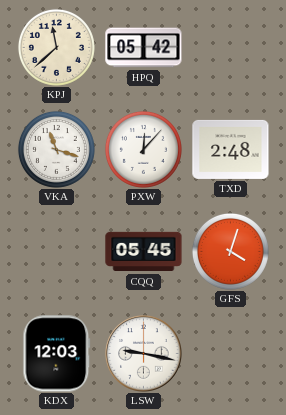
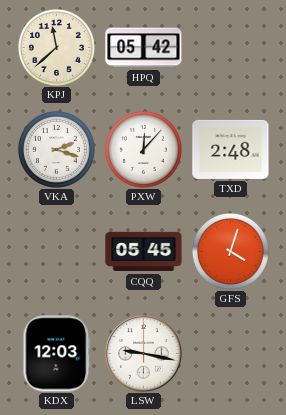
VKA: 11:18 -> 2:18
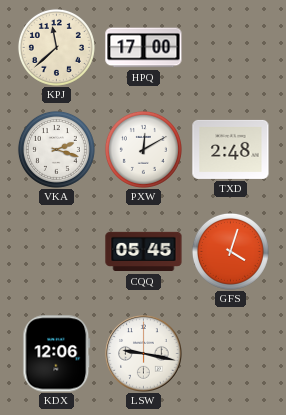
HPQ: 05:42 -> 17:00
PXW: 12:07 -> 12:10
KDX: 12:03 -> 12:06
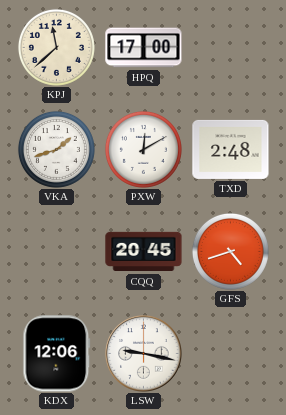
VKA: 2:18 -> 1:42
CQQ: 05:45 -> 20:45
GFS: 4:03 -> 4:42
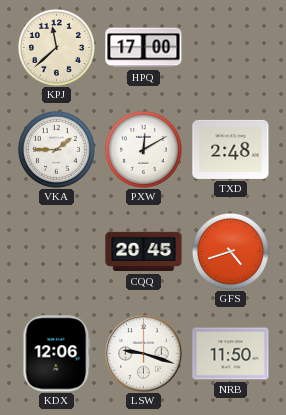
VKA: 1:42 -> 1:45
LSW: 9:17 -> 9:18
NRB: none -> 11:50
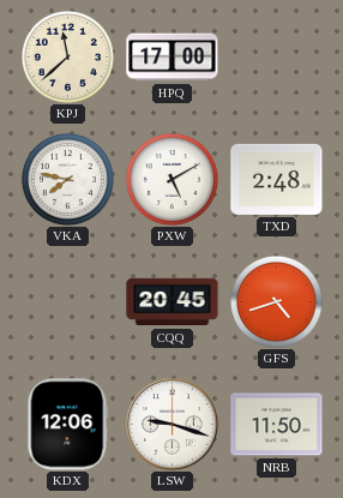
VKA: 1:45 -> 7:47
PXW: 12:10 -> 5:10
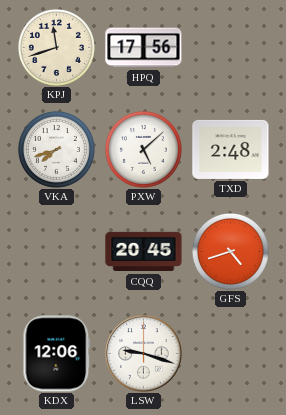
KPJ: 11:38 -> 11:42
HPQ: 17:00 -> 17:56
VKA: 7:47 -> 7:42
PXW: 5:10 -> 5:08
NRB: 11:50 -> none
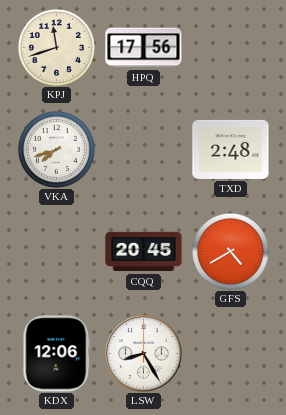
PXW: 5:08 -> none
GFS: 4:42 -> 4:40
LSW: 9:18 -> 8:25
